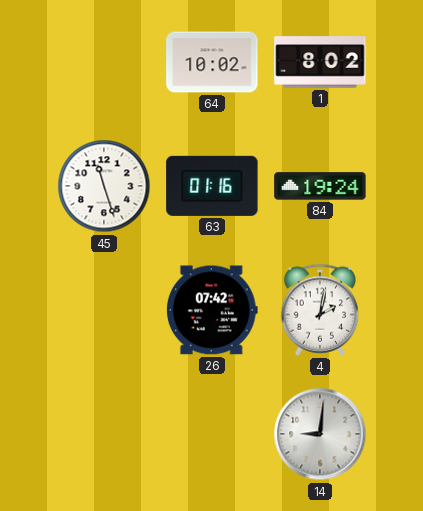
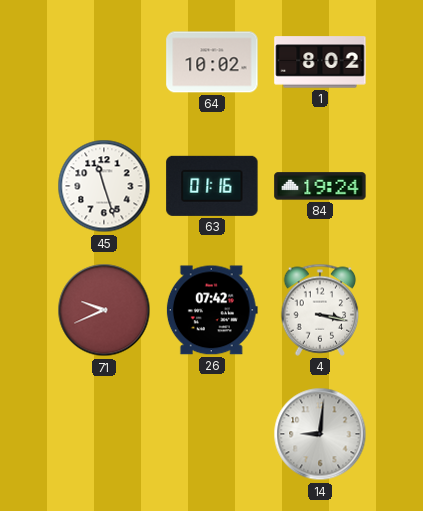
71: none -> 9:41
4: 2:02 -> 3:17
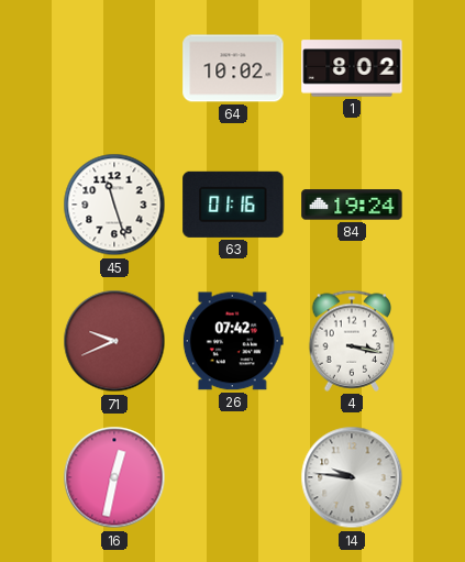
16: none -> 12:32
14: 9:01 -> 9:46
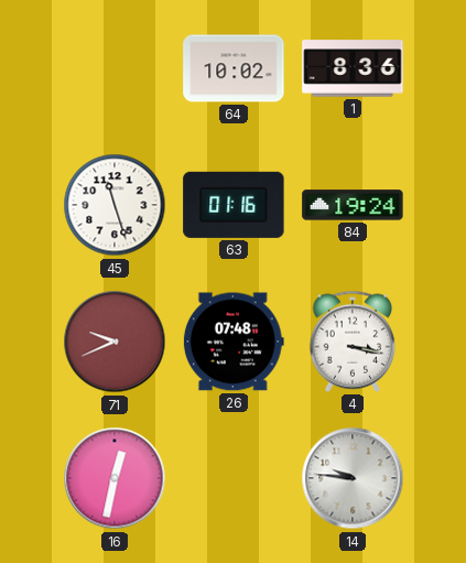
1: 8:02 -> 8:36
26: 07:42 -> 07:48
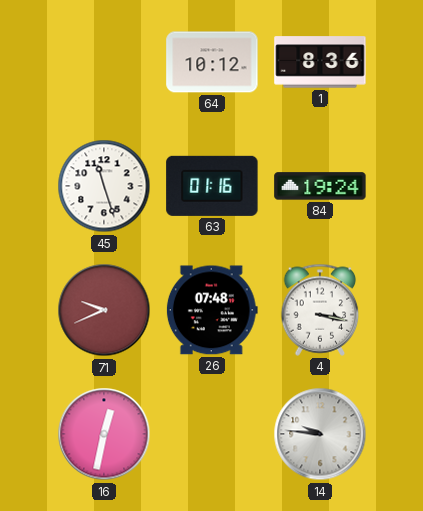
64: 10:02 -> 10:12
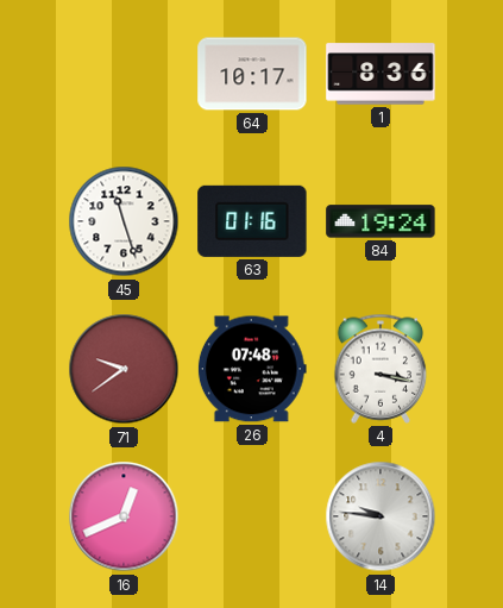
64: 10:12 -> 10:17
71: 9:41 -> 9:39
16: 12:32 -> 12:41
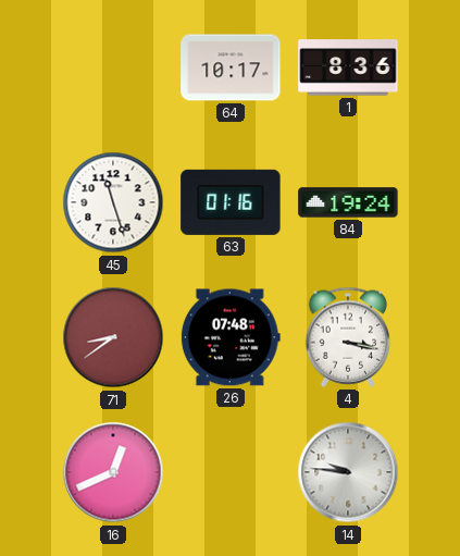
71: 9:39 -> 8:39
